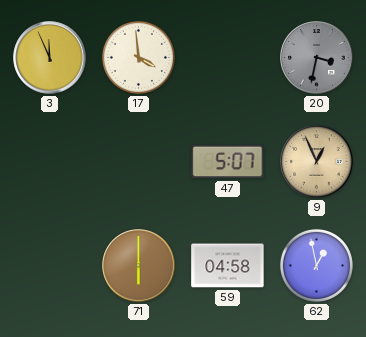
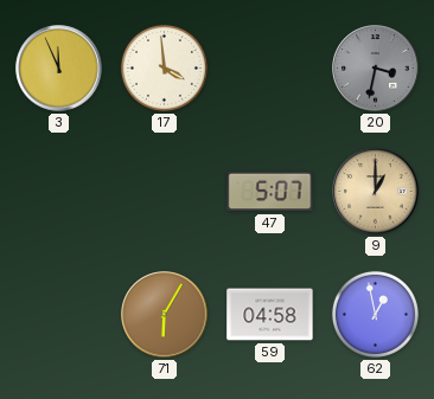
9: 12:56 -> 1:00
71: 6:00 -> 6:05
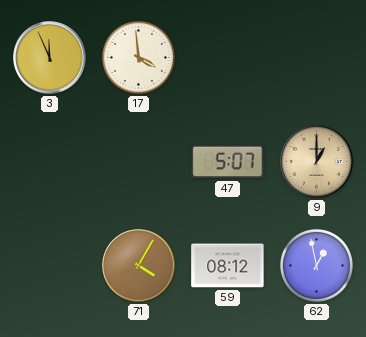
20: 3:32 -> none
71: 6:05 -> 4:05
59: 04:58 -> 08:12
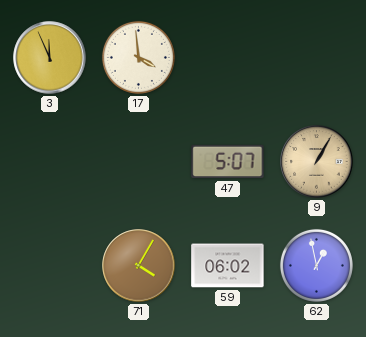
9: 1:00 -> 1:05
59: 08:12 -> 06:02
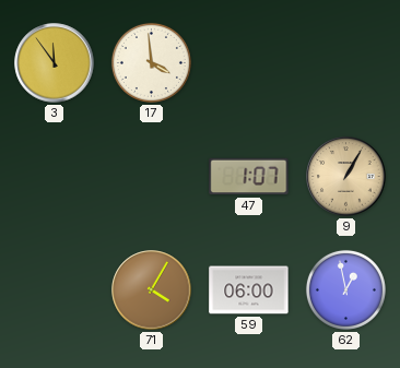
3: 11:56 -> 11:54
47: 5:07 -> 1:07
59: 06:02 -> 06:00
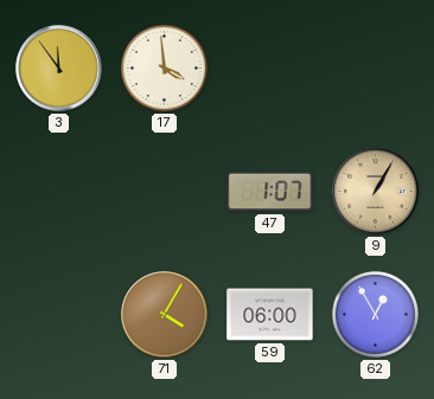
62: 12:58 -> 12:55
